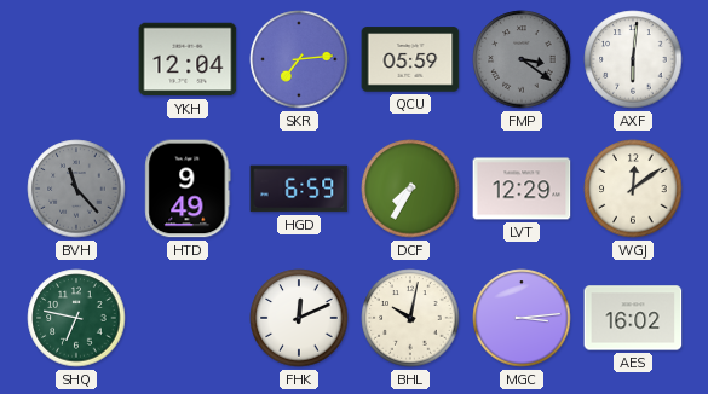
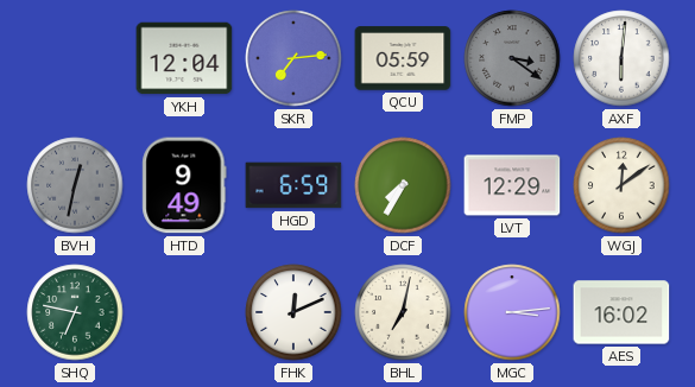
BVH: 11:23 -> 12:32
BHL: 10:02 -> 7:02
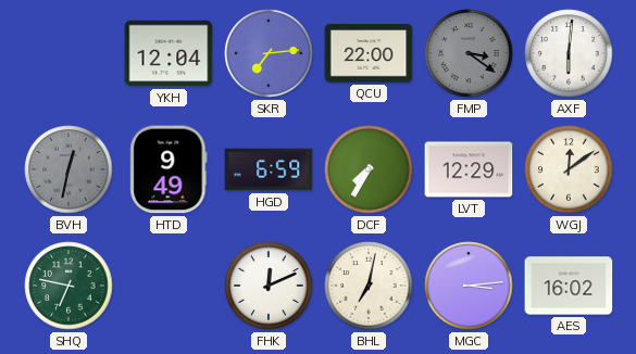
QCU: 05:59 -> 22:00
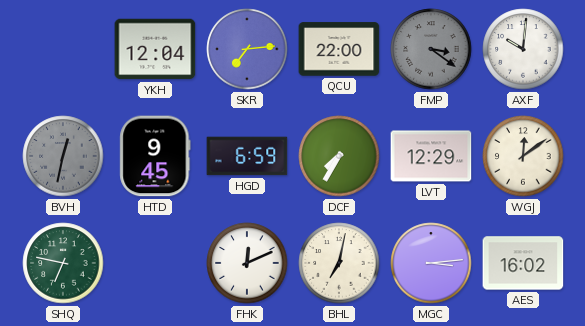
AXF: 6:01 -> 10:01
HTD: 9:49 -> 9:45
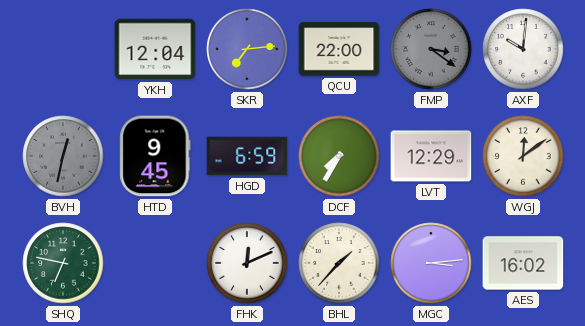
BHL: 7:02 -> 1:37
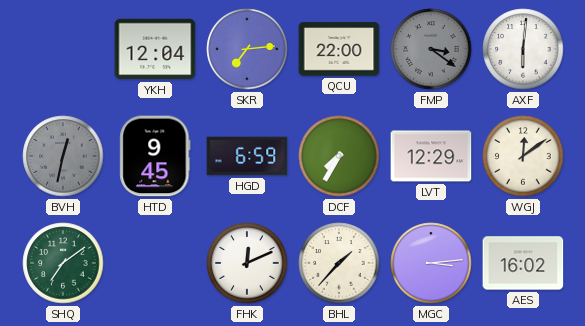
AXF: 10:01 -> 6:01
SHQ: 6:47 -> 7:09
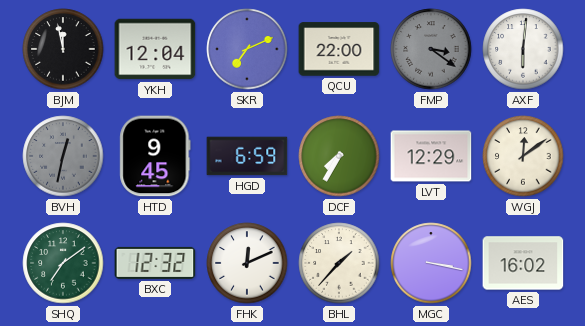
BJM: none -> 11:58
SKR: 7:14 -> 7:11
BXC: none -> 12:32
MGC: 3:14 -> 3:17
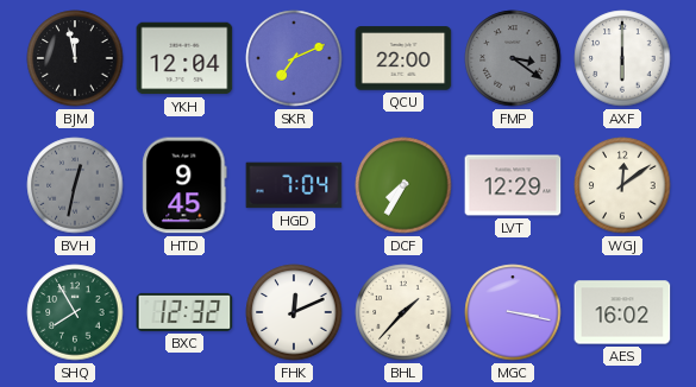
AXF: 6:01 -> 6:00
HGD: 6:59 -> 7:04
SHQ: 7:09 -> 7:55
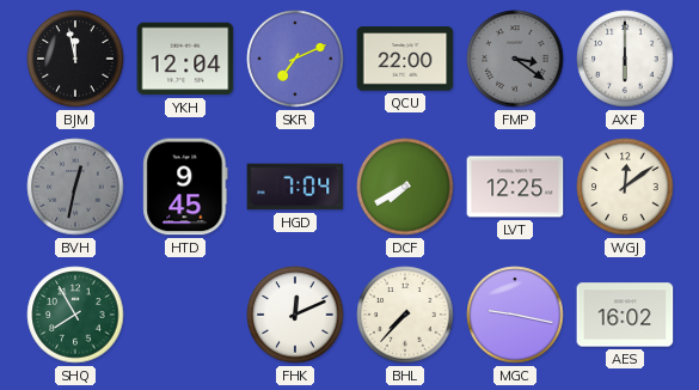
DCF: 7:35 -> 7:40
LVT: 12:29 -> 12:25
BXC: 12:32 -> none
BHL: 1:37 -> 7:37
MGC: 3:17 -> 9:17
